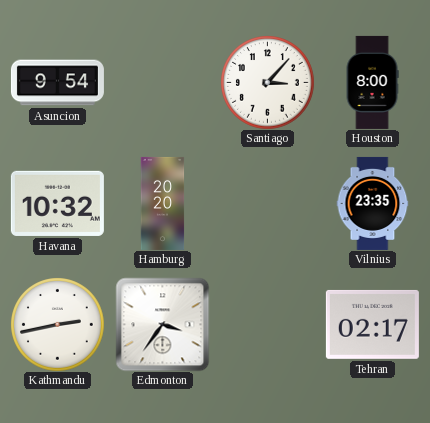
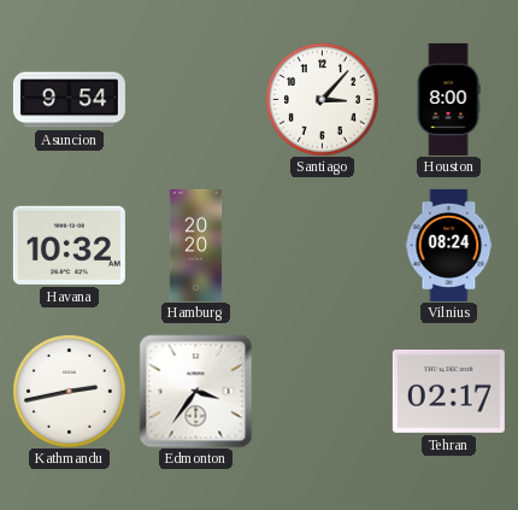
Vilnius: 23:35 -> 08:24
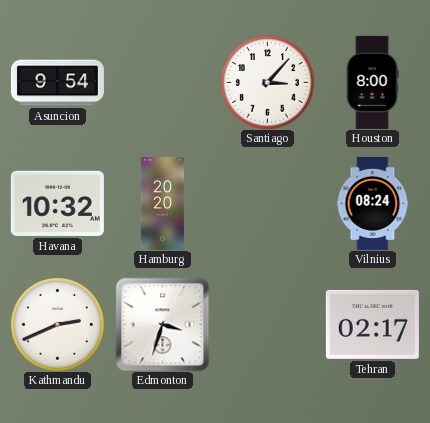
Kathmandu: 2:43 -> 2:41
Edmonton: 3:36 -> 3:33
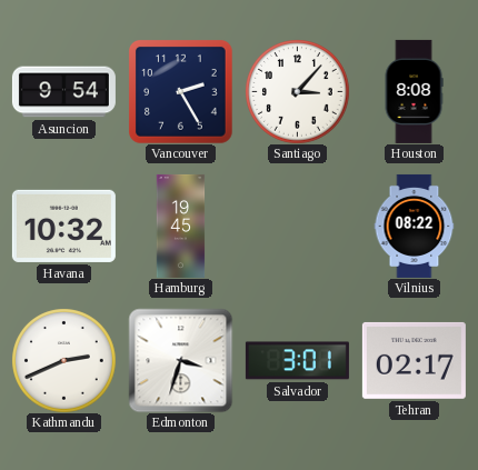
Vancouver: none -> 2:25
Houston: 8:00 -> 8:08
Hamburg: 20:20 -> 19:45
Vilnius: 08:24 -> 08:22
Salvador: none -> 3:01
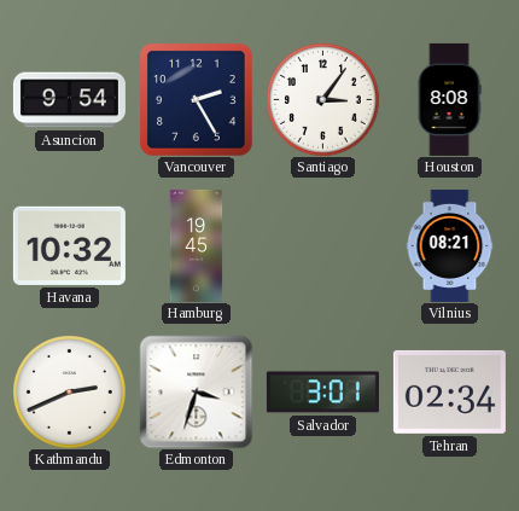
Santiago: 3:07 -> 3:06
Vilnius: 08:22 -> 08:21
Tehran: 02:17 -> 02:34
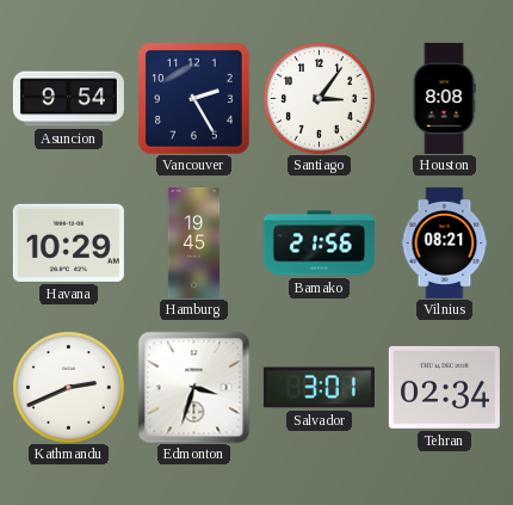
Havana: 10:32 -> 10:29
Bamako: none -> 21:56
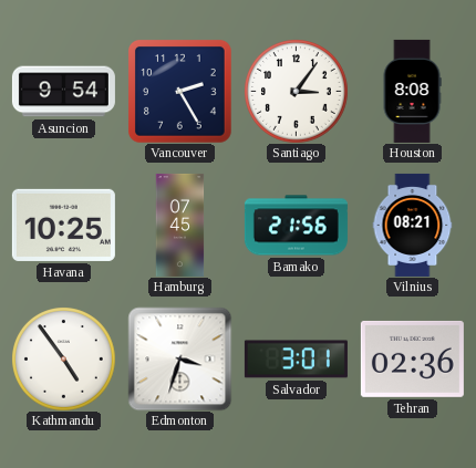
Havana: 10:29 -> 10:25
Hamburg: 19:45 -> 07:45
Kathmandu: 2:41 -> 4:54
Tehran: 02:34 -> 02:36
